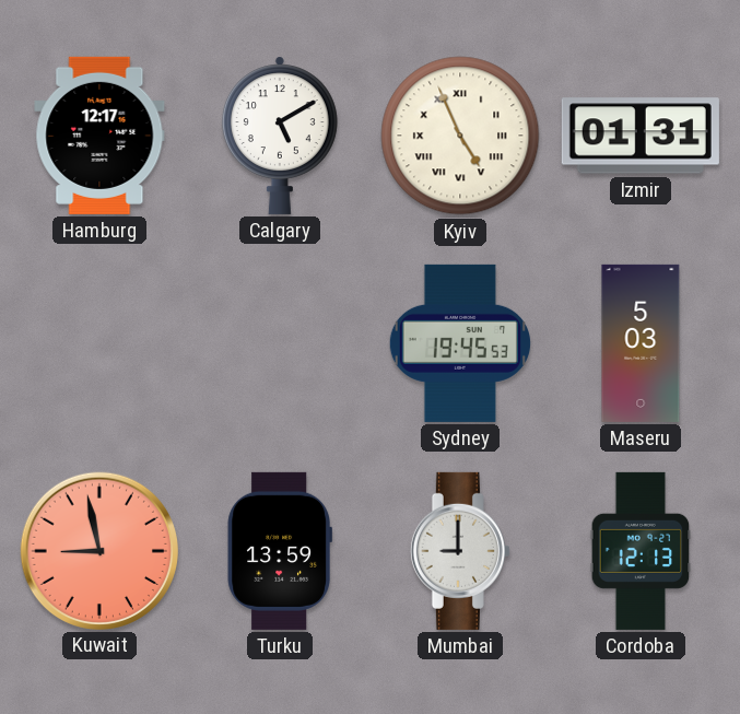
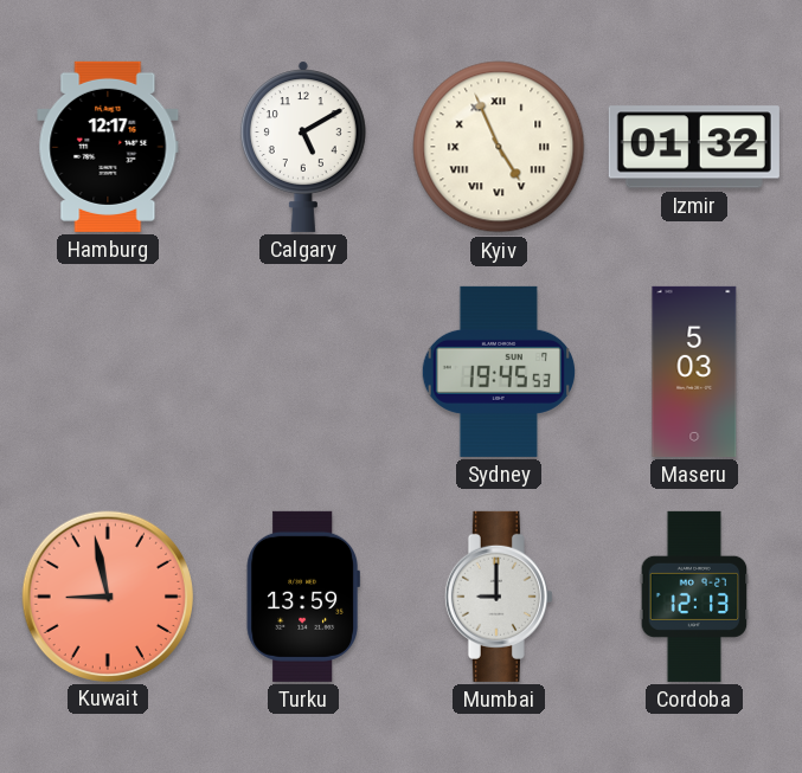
Izmir: 01:31 -> 01:32
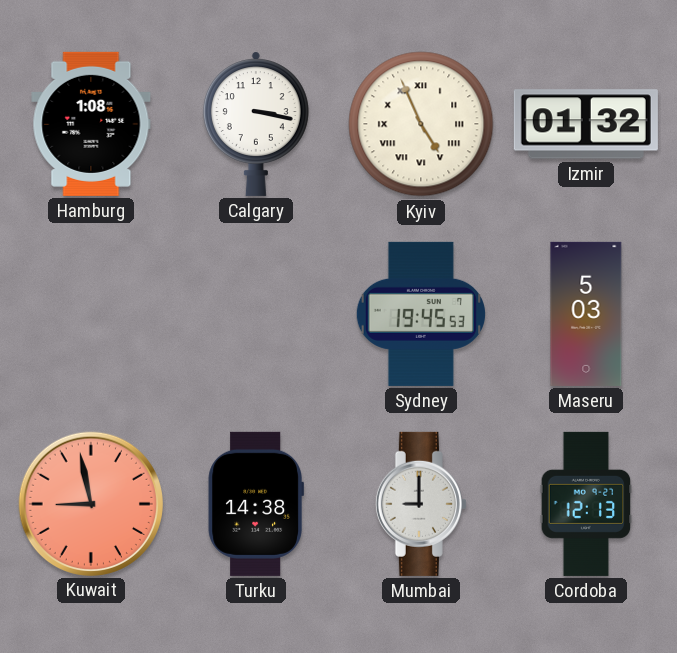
Hamburg: 12:17 -> 1:08
Calgary: 5:10 -> 3:17
Turku: 13:59 -> 14:38
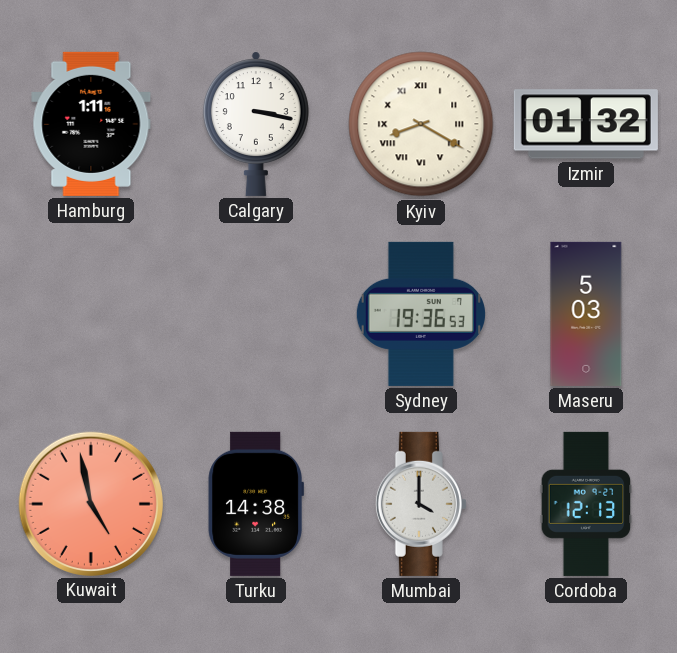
Hamburg: 1:08 -> 1:11
Kyiv: 4:56 -> 8:20
Sydney: 19:45 -> 19:36
Kuwait: 8:58 -> 4:58
Mumbai: 9:00 -> 4:00
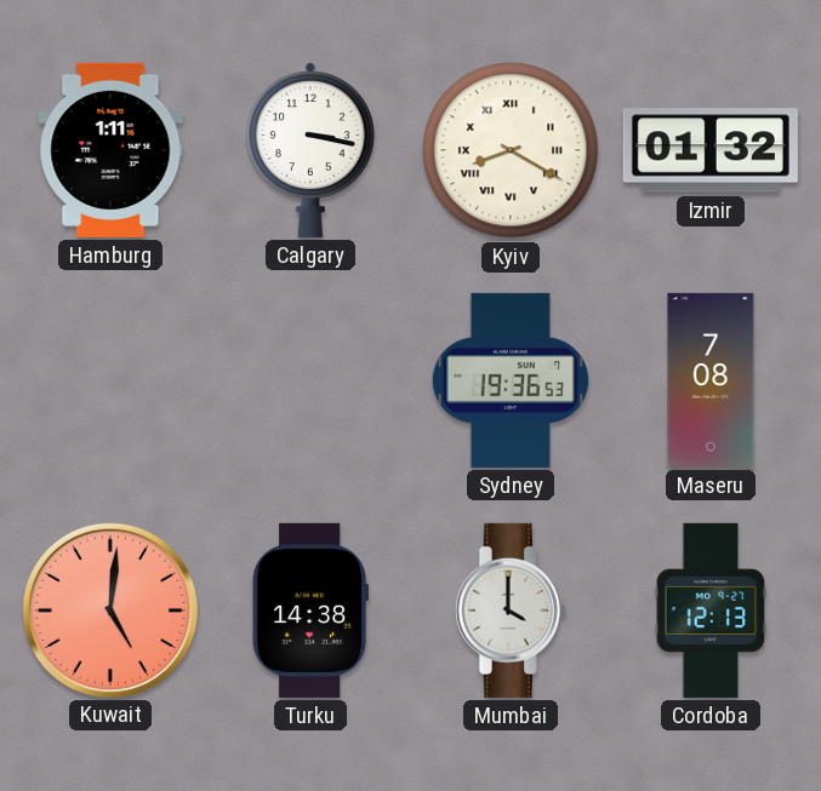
Maseru: 5:03 -> 7:08
Kuwait: 4:58 -> 5:01
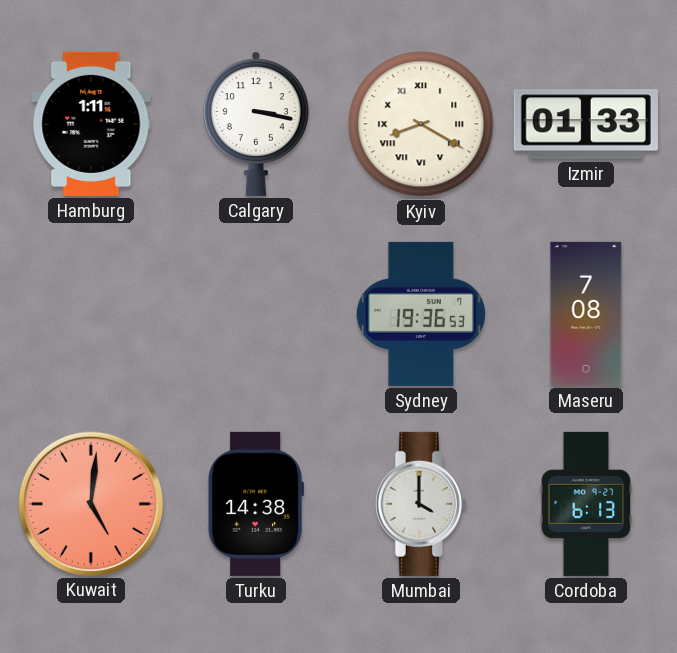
Izmir: 01:32 -> 01:33
Cordoba: 12:13 -> 6:13
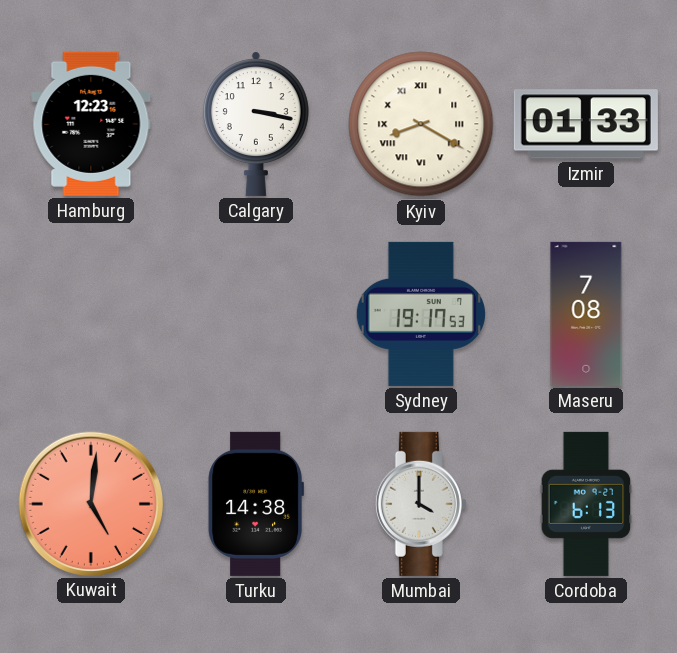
Hamburg: 1:11 -> 12:23
Sydney: 19:36 -> 19:17
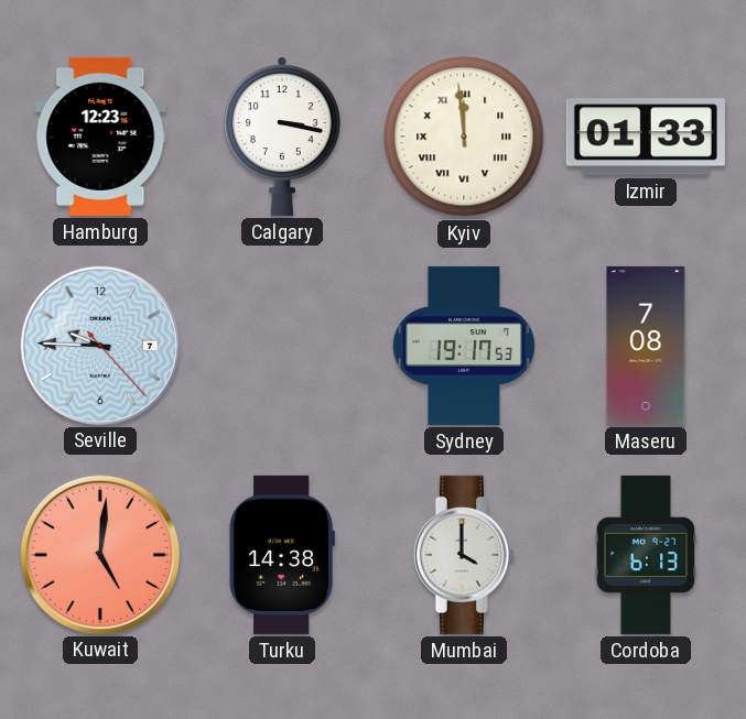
Kyiv: 8:20 -> 11:59
Seville: none -> 9:45
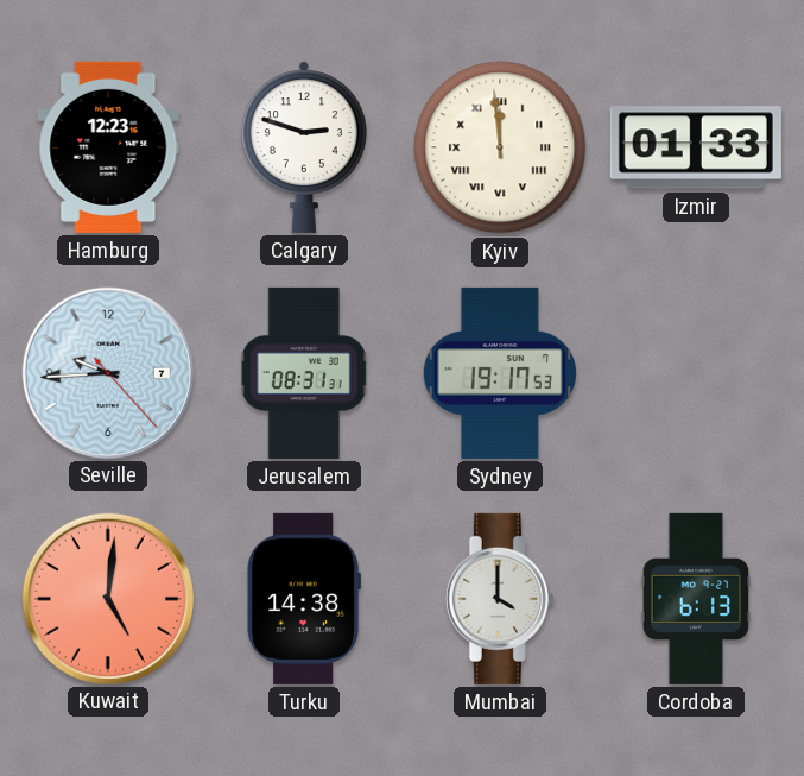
Calgary: 3:17 -> 2:48
Seville: 9:45 -> 9:44
Jerusalem: none -> 08:31
Maseru: 7:08 -> none
